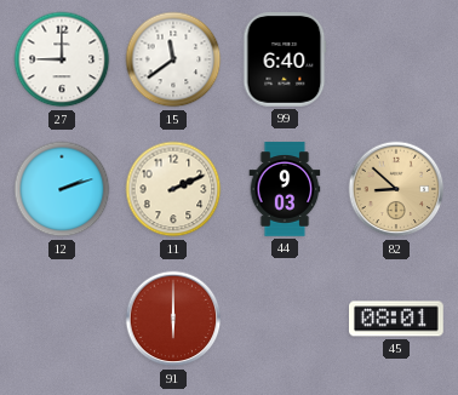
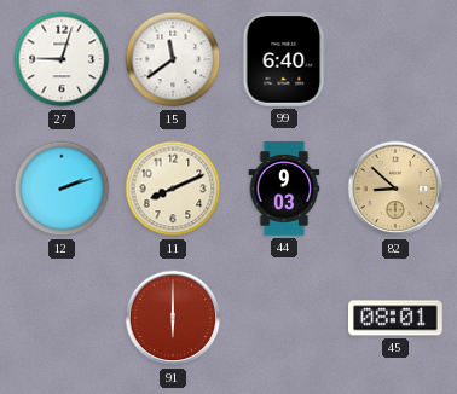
27: 9:00 -> 9:03
11: 2:11 -> 8:11
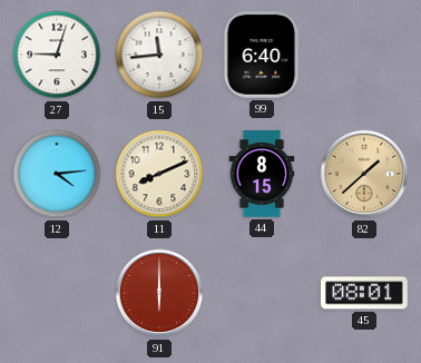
15: 11:39 -> 11:44
12: 2:12 -> 4:14
44: 9:03 -> 8:15
82: 8:52 -> 1:38
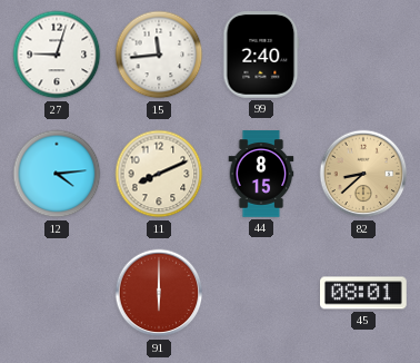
99: 6:40 -> 2:40
82: 1:38 -> 8:38
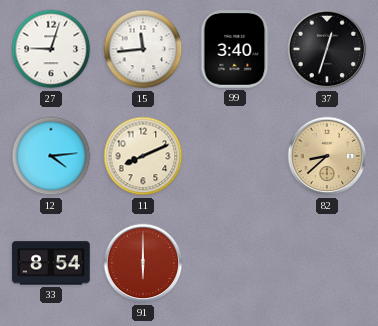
99: 2:40 -> 3:40
37: none -> 12:33
44: 8:15 -> none
33: none -> 8:54
45: 08:01 -> none
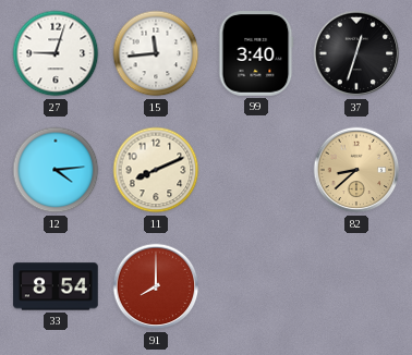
91: 6:00 -> 8:00
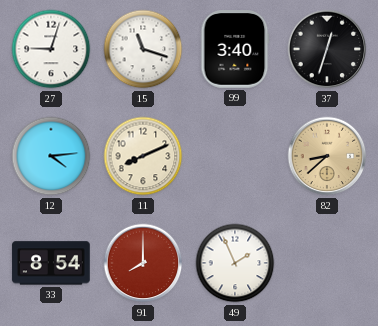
15: 11:44 -> 11:18
49: none -> 1:56
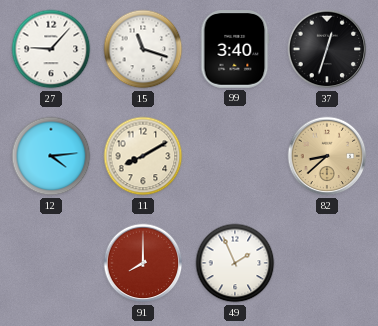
27: 9:03 -> 9:07
11: 8:11 -> 8:10
33: 8:54 -> none
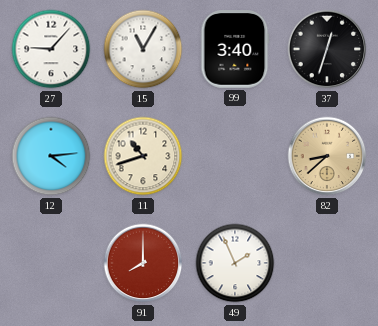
15: 11:18 -> 11:05
11: 8:10 -> 10:42
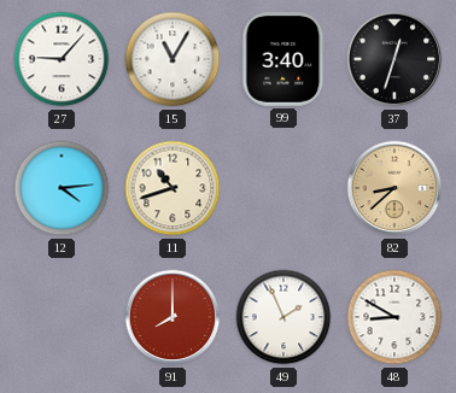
48: none -> 8:50
